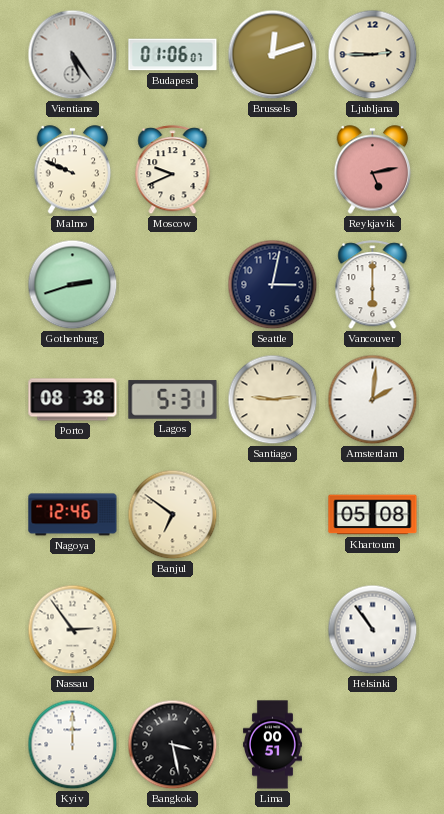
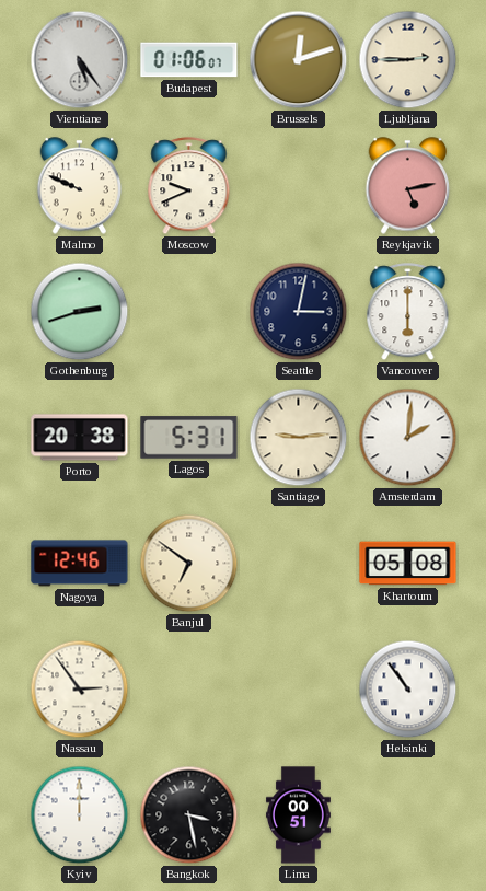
Porto: 08:38 -> 20:38
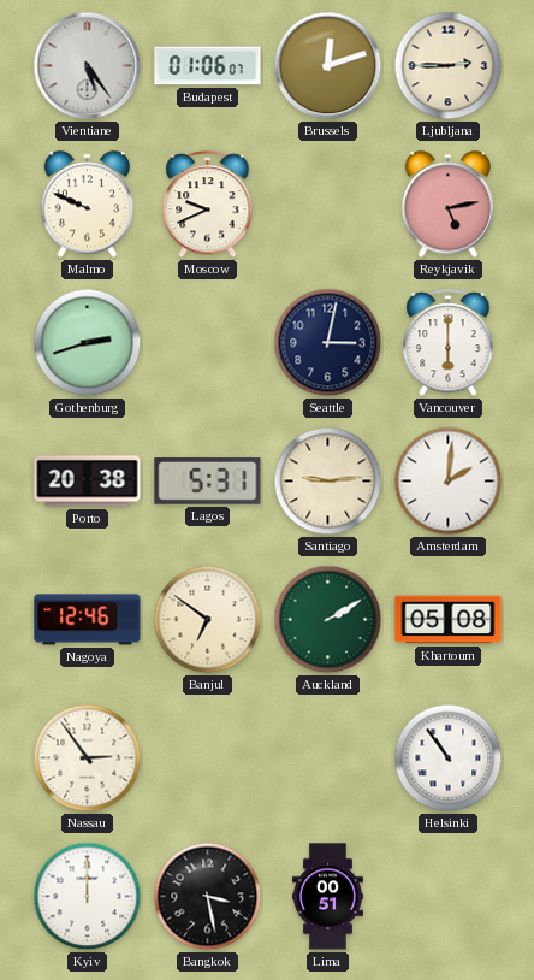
Auckland: none -> 2:10
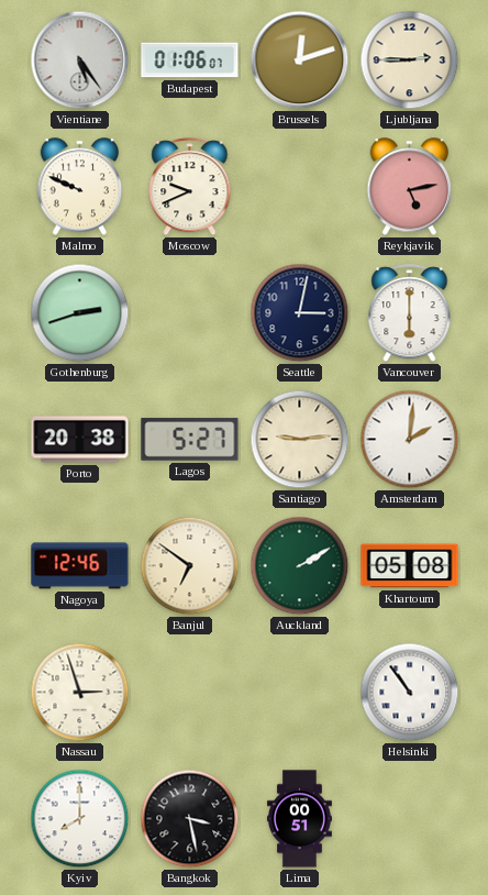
Lagos: 5:31 -> 5:27
Nassau: 2:54 -> 2:57
Kyiv: 12:00 -> 8:00
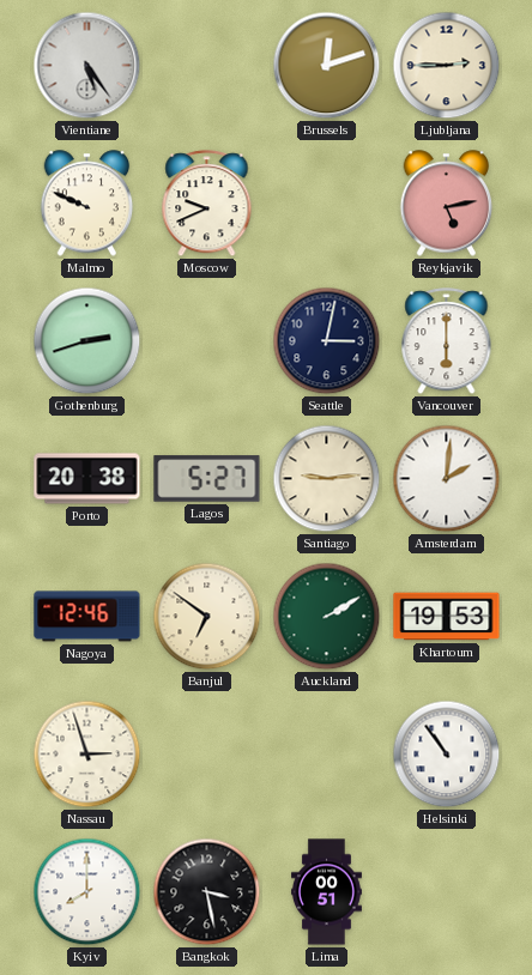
Budapest: 01:06 -> none
Khartoum: 05:08 -> 19:53
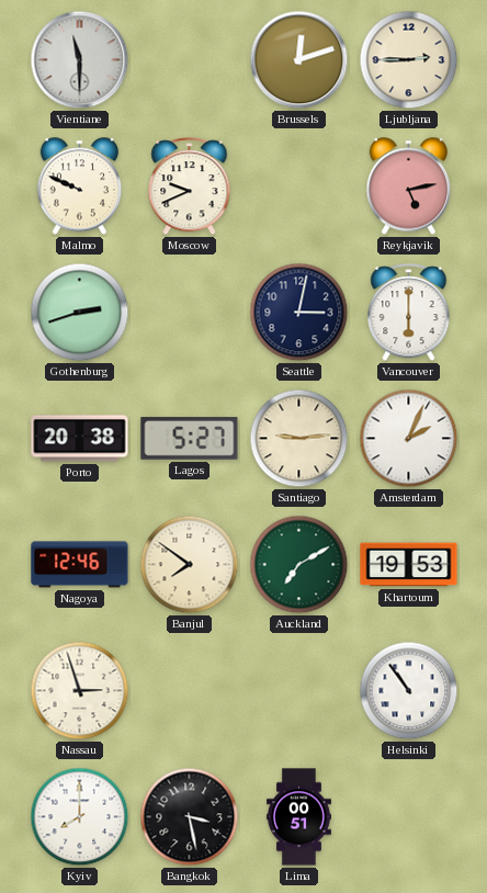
Vientiane: 5:24 -> 11:30
Amsterdam: 2:01 -> 2:04
Banjul: 6:51 -> 7:51
Auckland: 2:10 -> 7:10
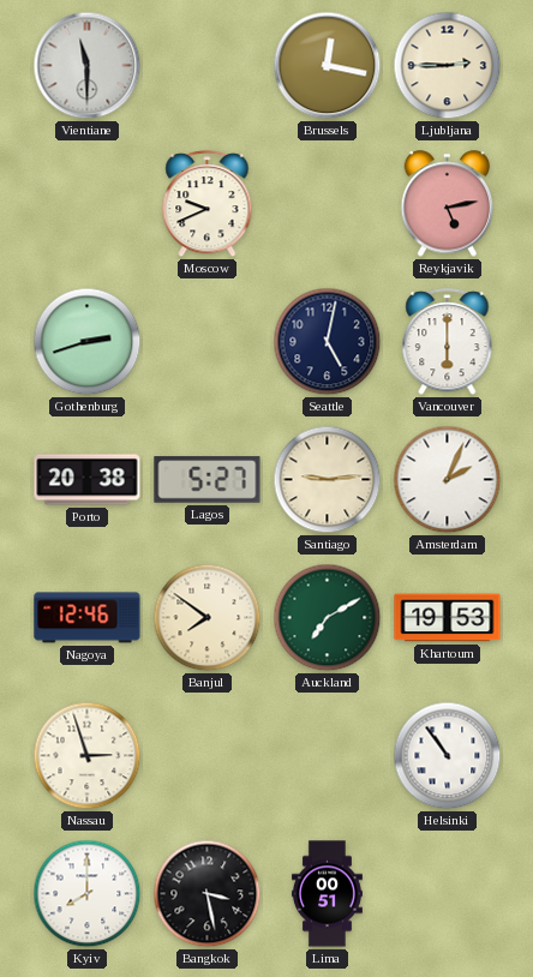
Brussels: 12:12 -> 12:17
Malmo: 9:49 -> none
Seattle: 3:02 -> 5:02
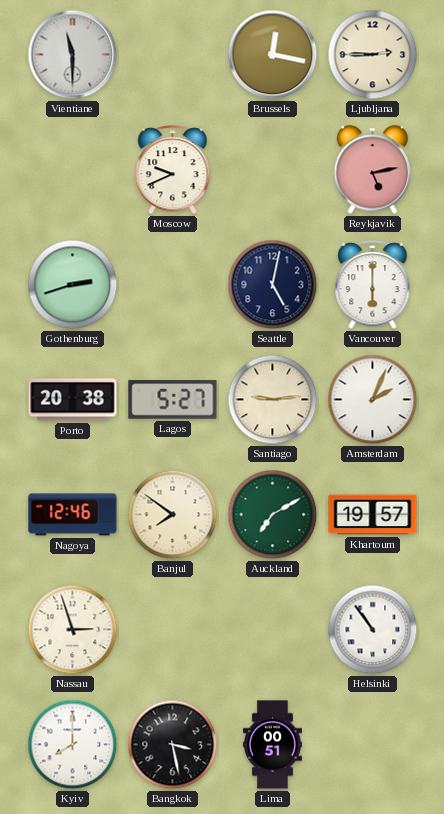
Khartoum: 19:53 -> 19:57
